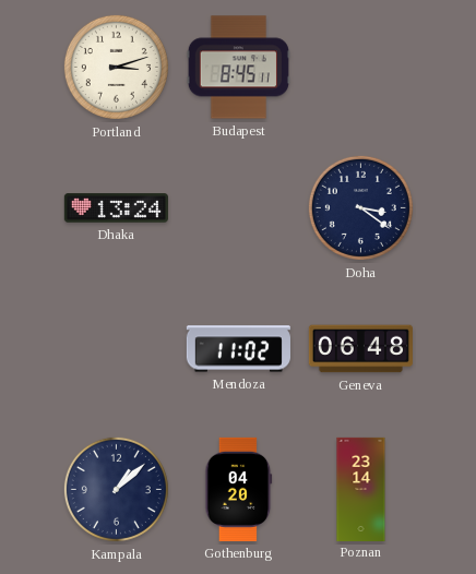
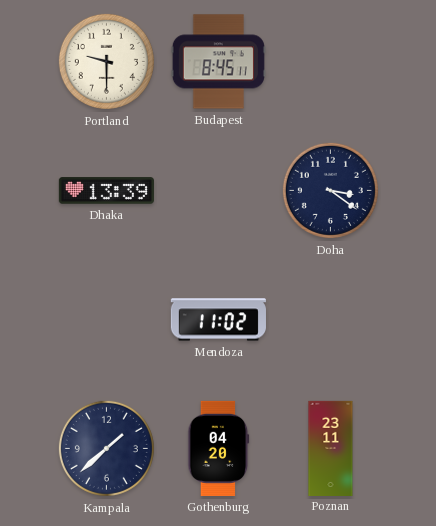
Portland: 3:12 -> 9:30
Dhaka: 13:24 -> 13:39
Geneva: 06:48 -> none
Kampala: 1:08 -> 1:38
Poznan: 23:14 -> 23:11
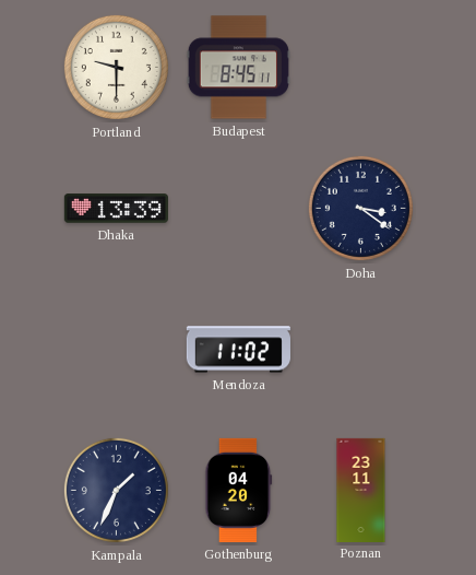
Kampala: 1:38 -> 1:34
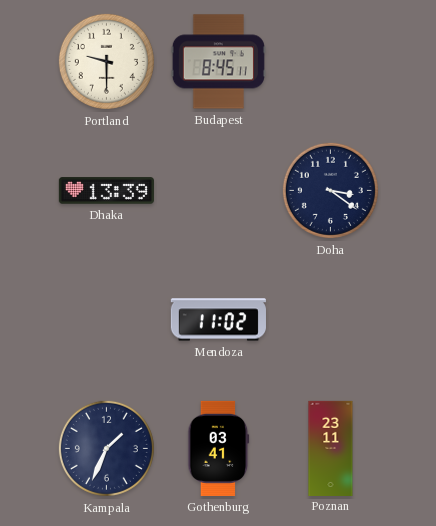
Gothenburg: 04:20 -> 03:41
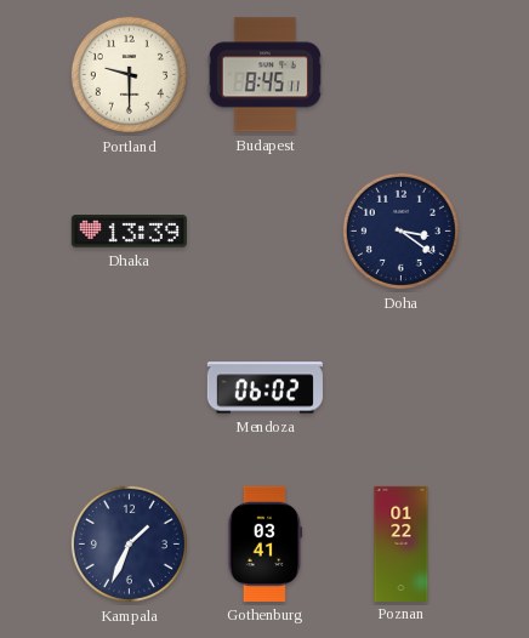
Mendoza: 11:02 -> 06:02
Poznan: 23:11 -> 01:22
